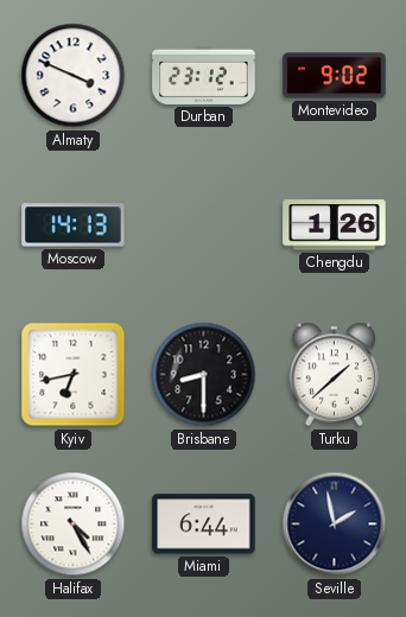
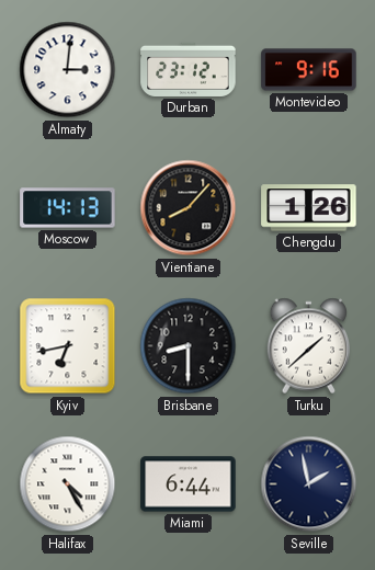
Almaty: 3:49 -> 3:01
Montevideo: 9:02 -> 9:16
Vientiane: none -> 8:07
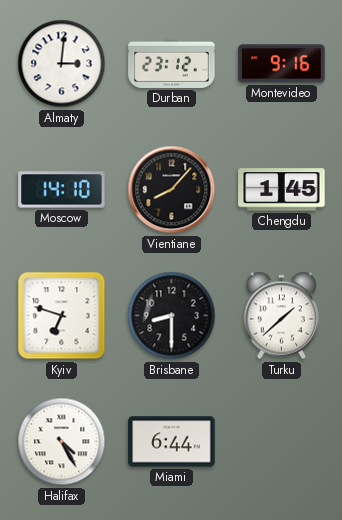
Moscow: 14:13 -> 14:10
Chengdu: 1:26 -> 1:45
Kyiv: 6:43 -> 6:48
Seville: 1:58 -> none
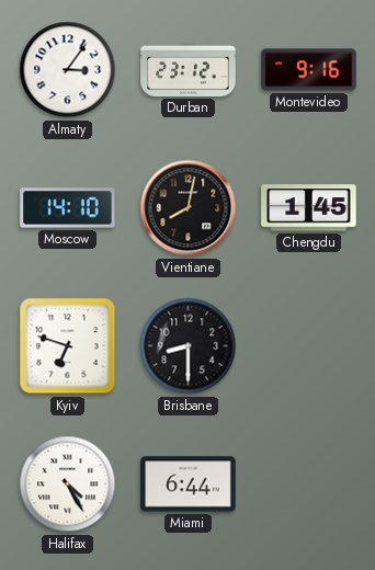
Almaty: 3:01 -> 3:06
Vientiane: 8:07 -> 8:02
Turku: 1:38 -> none
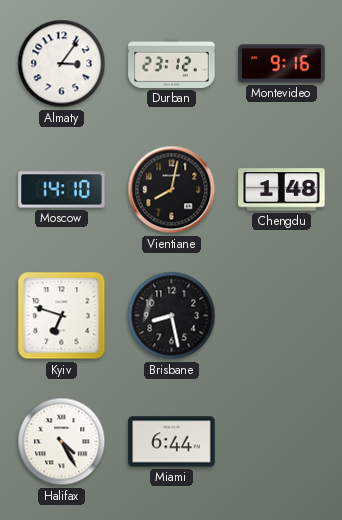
Chengdu: 1:45 -> 1:48
Brisbane: 8:30 -> 8:28
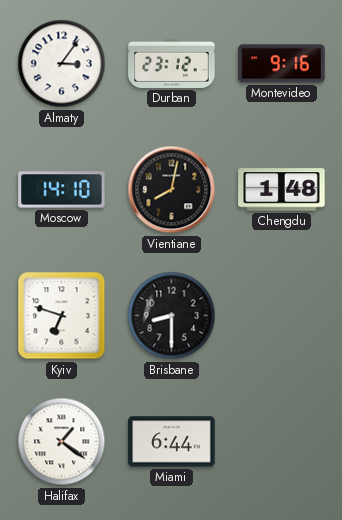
Brisbane: 8:28 -> 8:30
Halifax: 4:25 -> 1:21
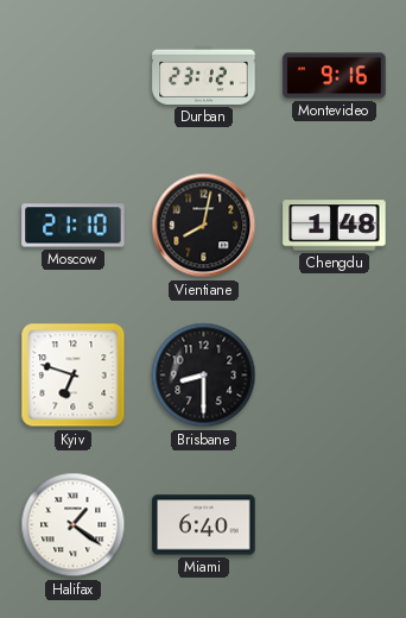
Almaty: 3:06 -> none
Moscow: 14:10 -> 21:10
Miami: 6:44 -> 6:40
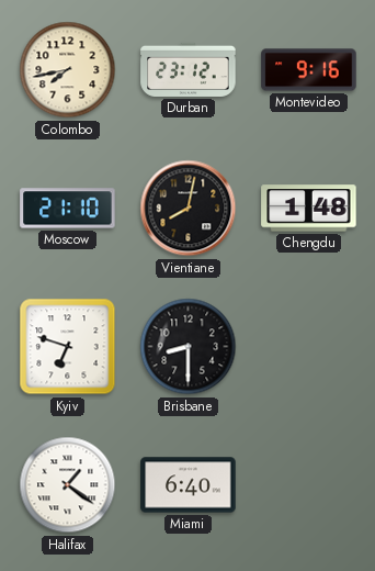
Colombo: none -> 7:43
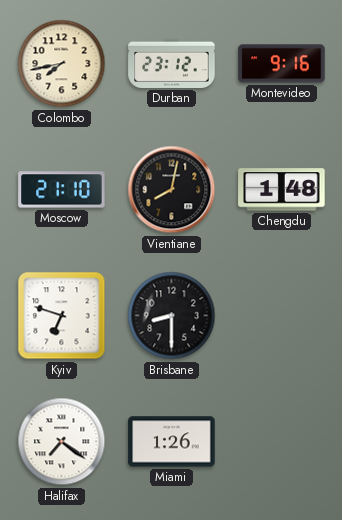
Halifax: 1:21 -> 7:21
Miami: 6:40 -> 1:26
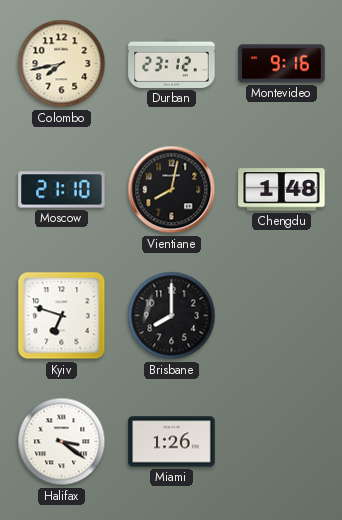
Brisbane: 8:30 -> 8:00
Halifax: 7:21 -> 3:21
